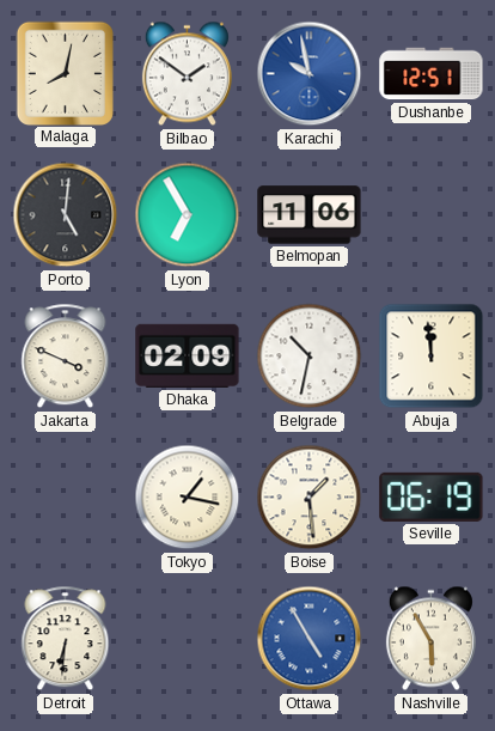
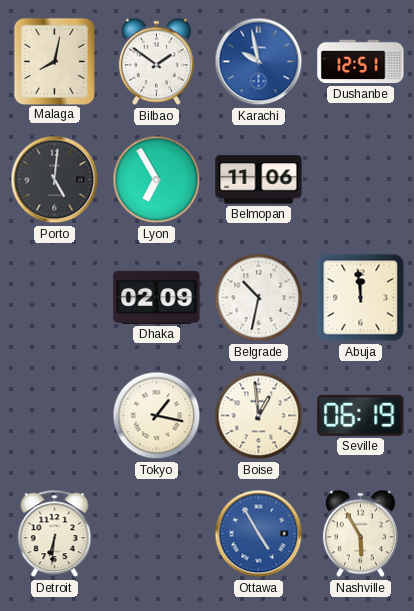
Jakarta: 3:49 -> none
Boise: 1:29 -> 12:59
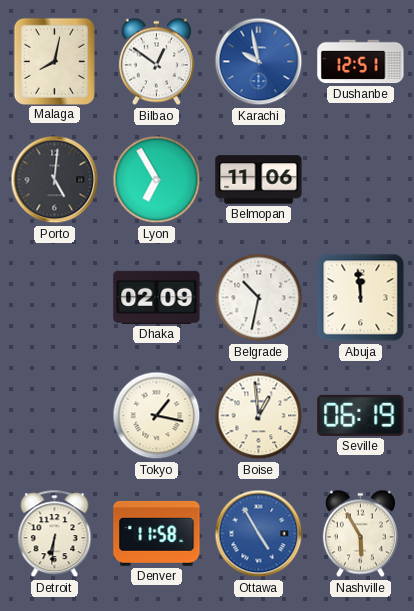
Bilbao: 1:51 -> 12:51
Denver: none -> 11:58
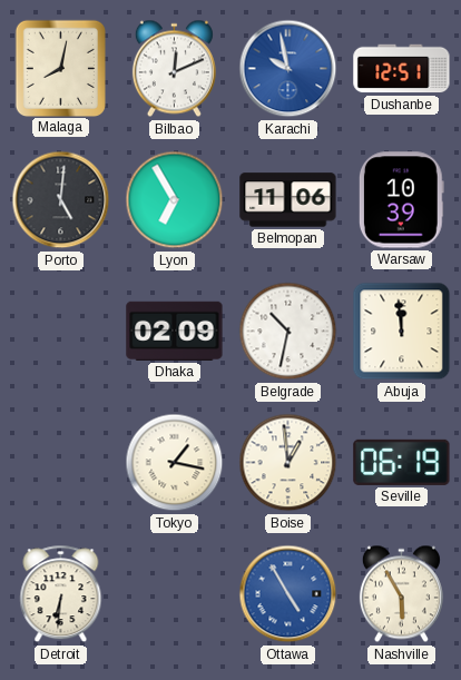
Bilbao: 12:51 -> 12:11
Warsaw: none -> 10:39
Denver: 11:58 -> none
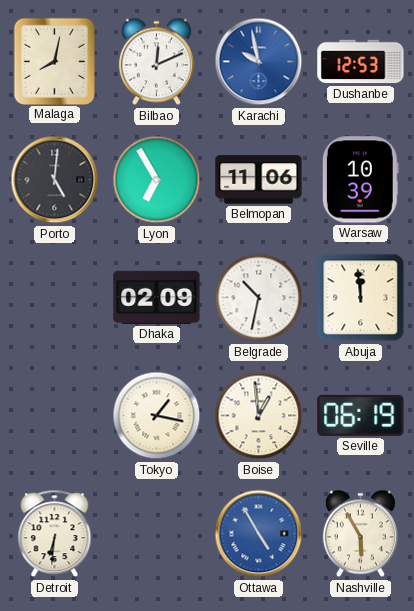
Dushanbe: 12:51 -> 12:53
